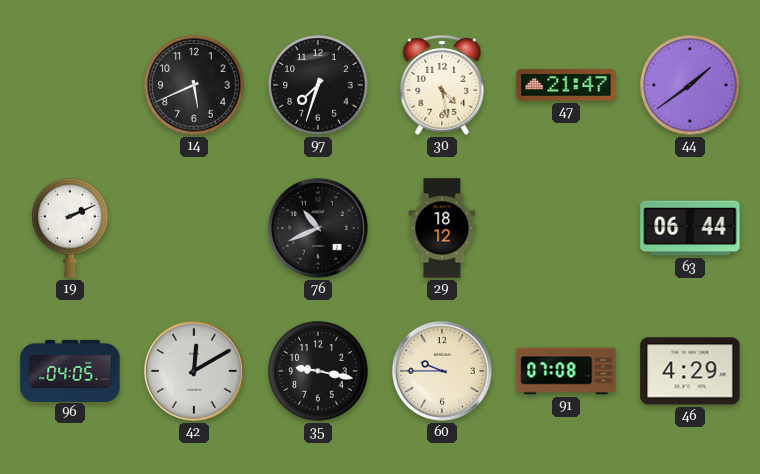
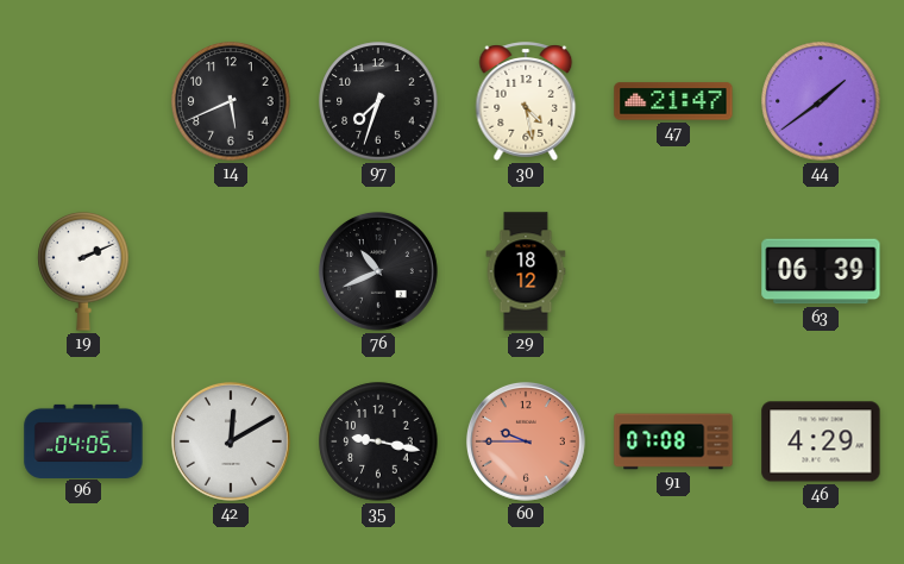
63: 06:44 -> 06:39
60 dial: cream -> salmon
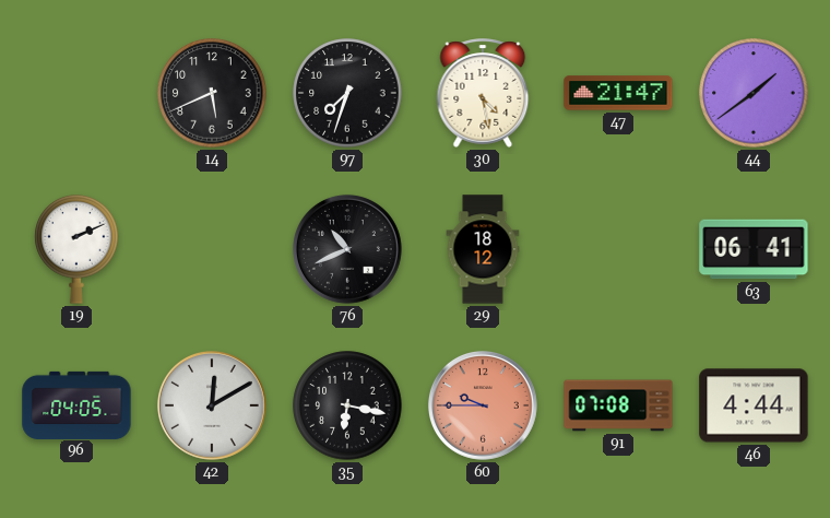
63: 06:39 -> 06:41
35: 9:17 -> 6:17
46: 4:29 -> 4:44
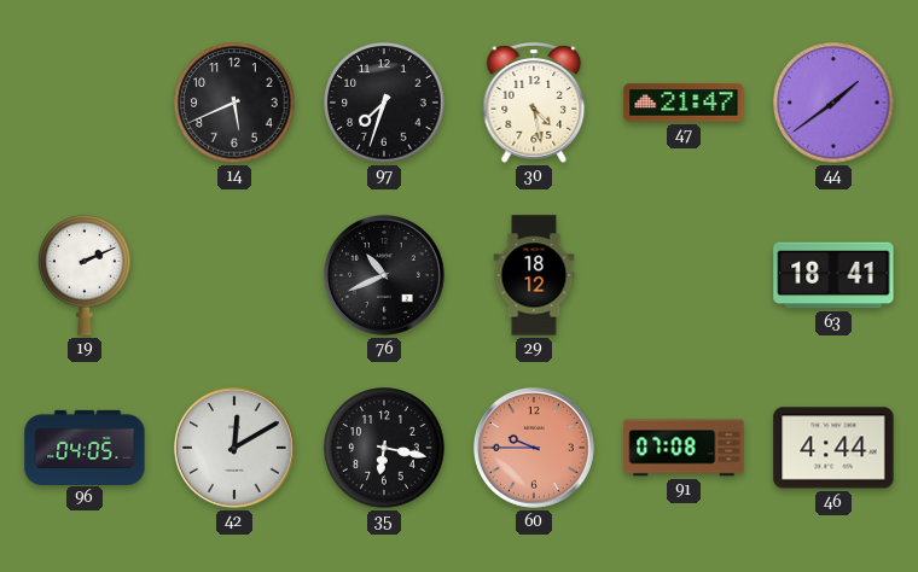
63: 06:41 -> 18:41
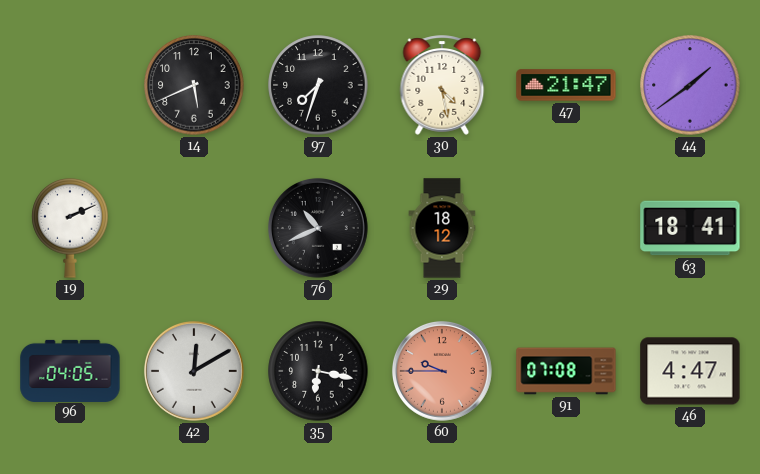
46: 4:44 -> 4:47
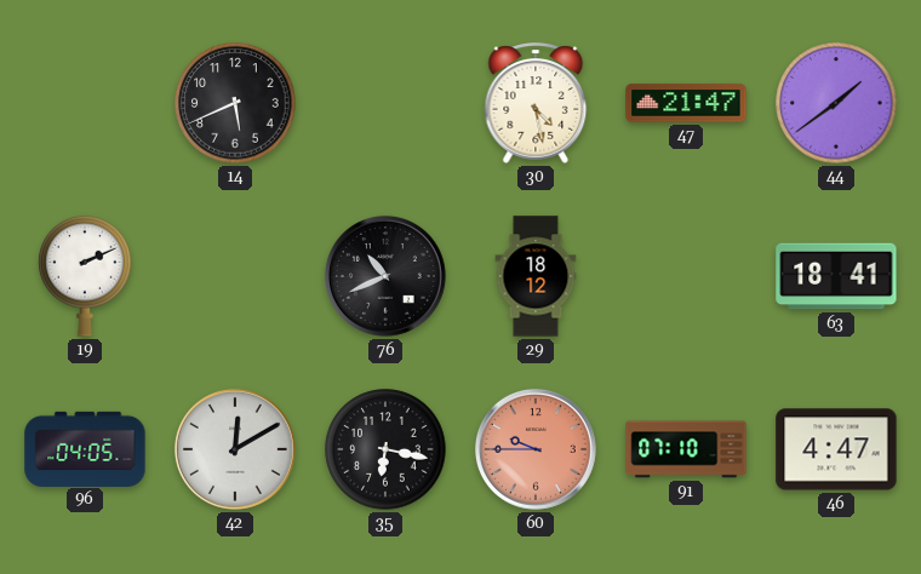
97: 7:33 -> none
91: 07:08 -> 07:10
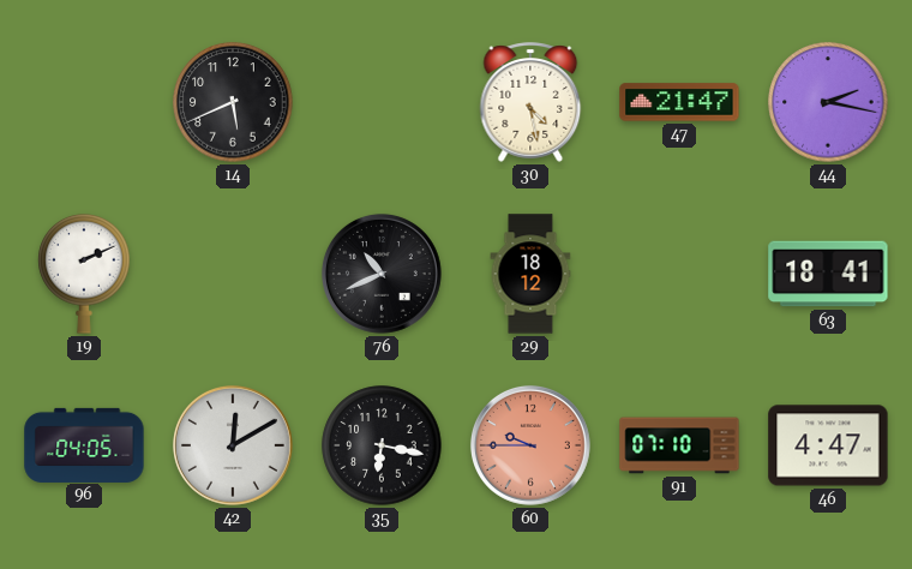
44: 1:39 -> 2:17
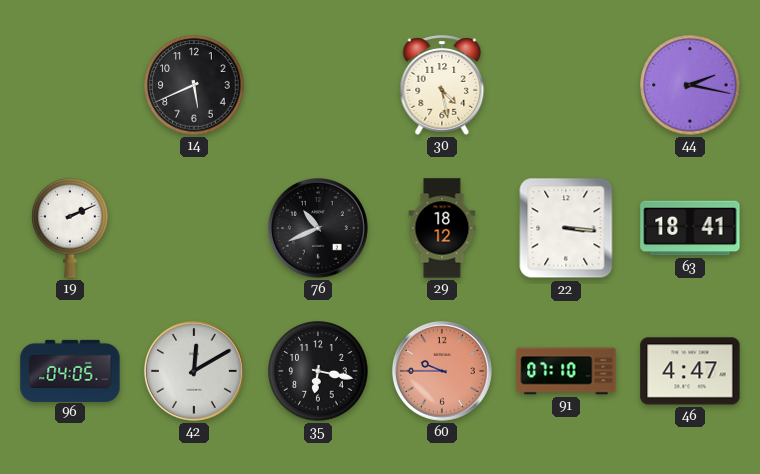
47: 21:47 -> none
22: none -> 3:16
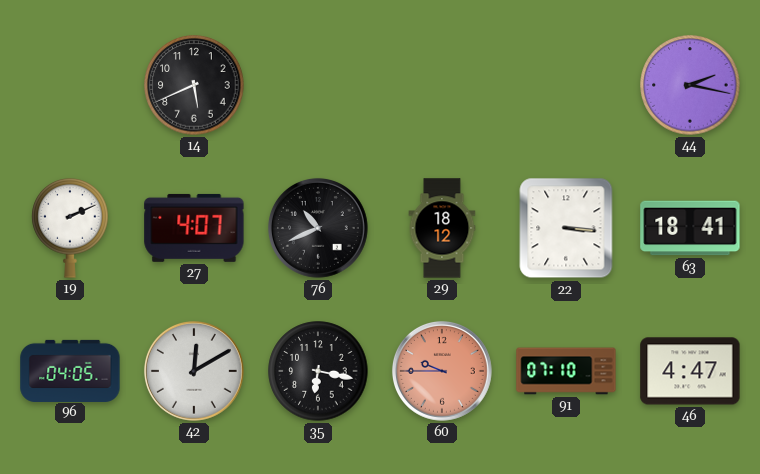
30: 4:28 -> none
27: none -> 4:07
